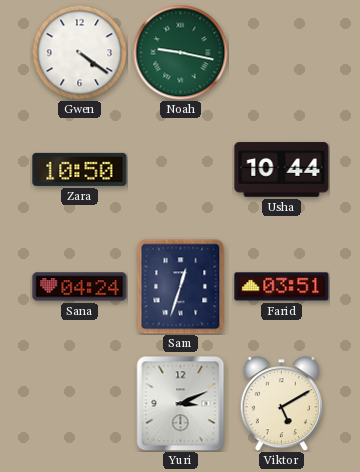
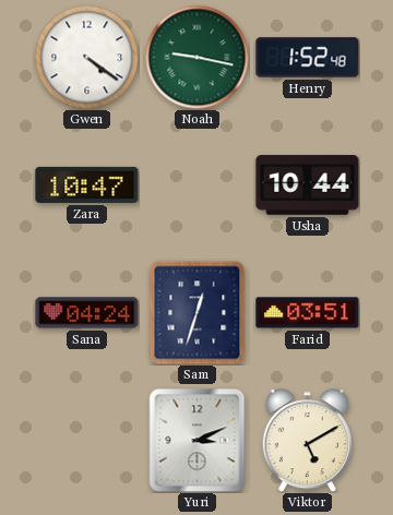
Henry: none -> 1:52
Zara: 10:50 -> 10:47
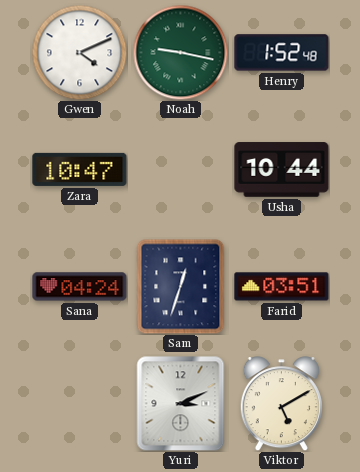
Gwen: 4:21 -> 4:11
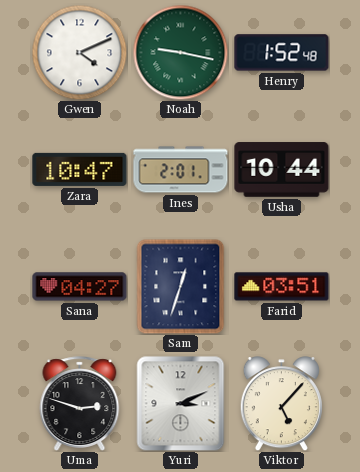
Ines: none -> 2:01
Sana: 04:24 -> 04:27
Uma: none -> 2:48
Viktor: 5:10 -> 5:07
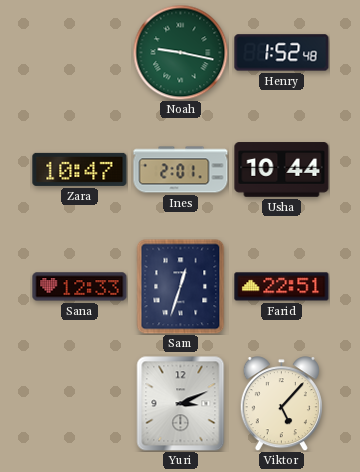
Gwen: 4:11 -> none
Sana: 04:27 -> 12:33
Farid: 03:51 -> 22:51
Uma: 2:48 -> none
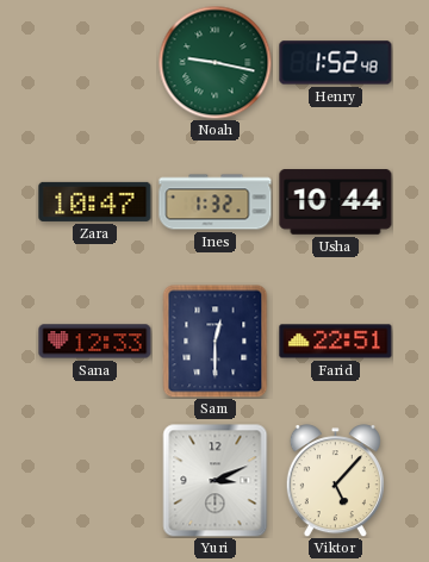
Ines: 2:01 -> 1:32
Sam: 12:33 -> 12:30
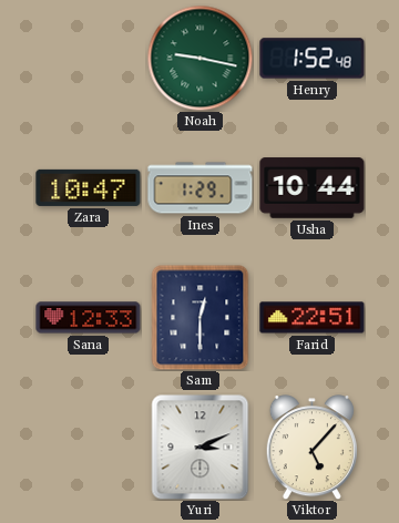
Ines: 1:32 -> 1:29
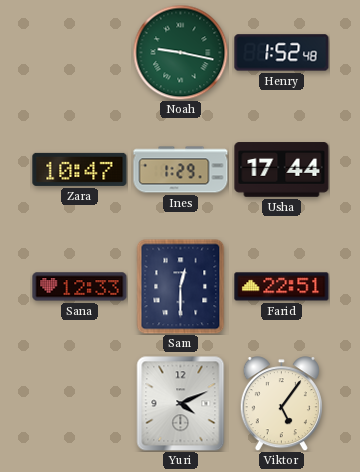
Usha: 10:44 -> 17:44
Yuri: 3:11 -> 4:11
Viktor: 5:07 -> 5:06
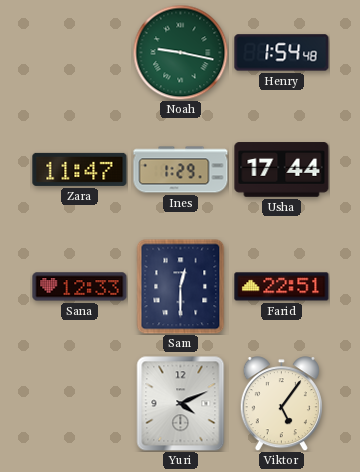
Henry: 1:52 -> 1:54
Zara: 10:47 -> 11:47
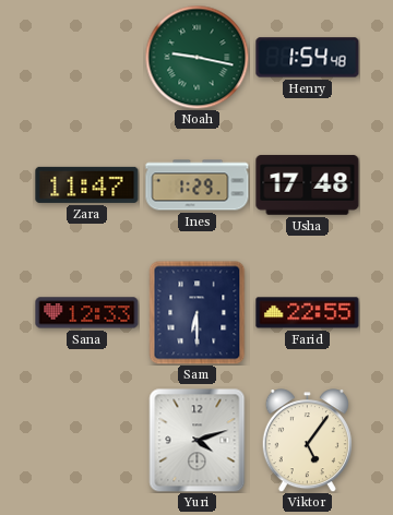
Usha: 17:44 -> 17:48
Sam: 12:30 -> 6:30
Farid: 22:51 -> 22:55
Yuri: 4:11 -> 4:12
